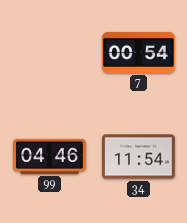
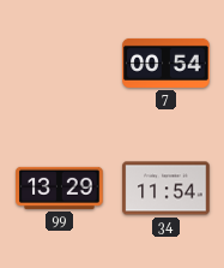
99: 04:46 -> 13:29
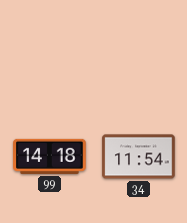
7: 00:54 -> none
99: 13:29 -> 14:18
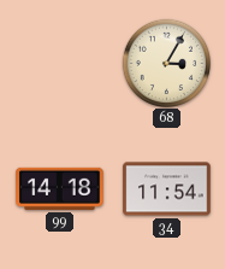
68: none -> 3:05
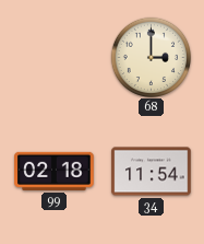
68: 3:05 -> 3:00
99: 14:18 -> 02:18
